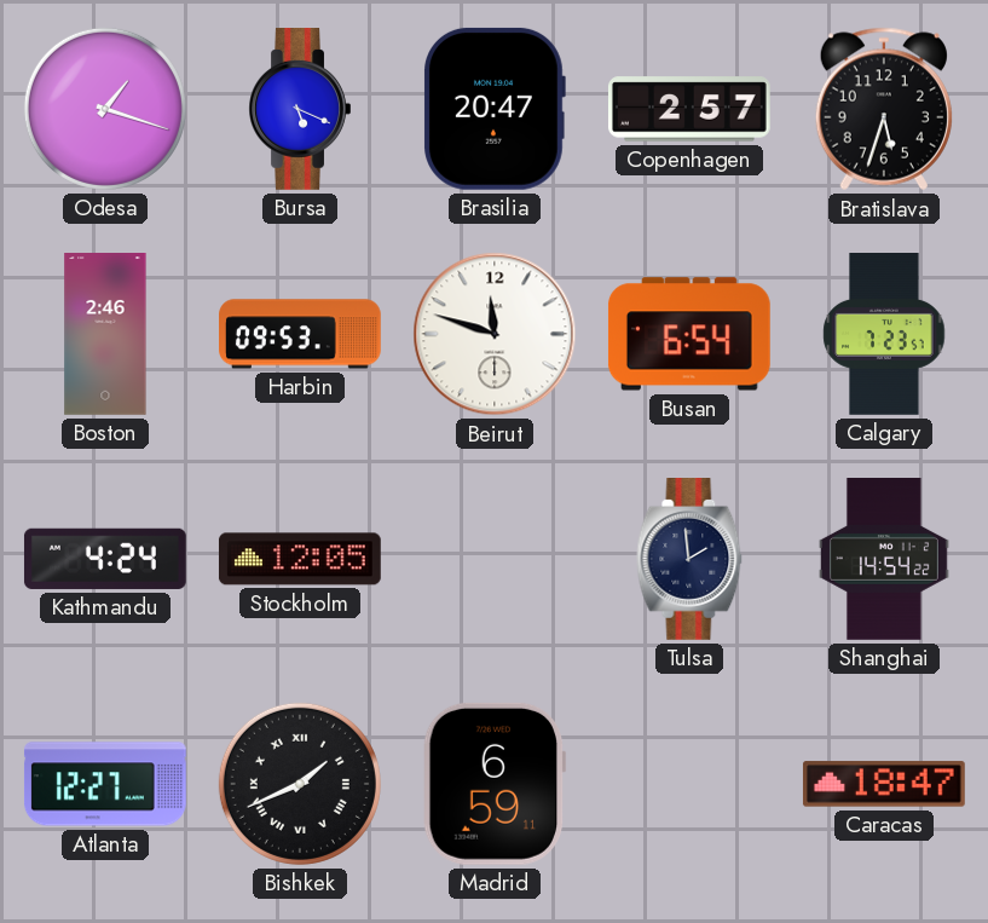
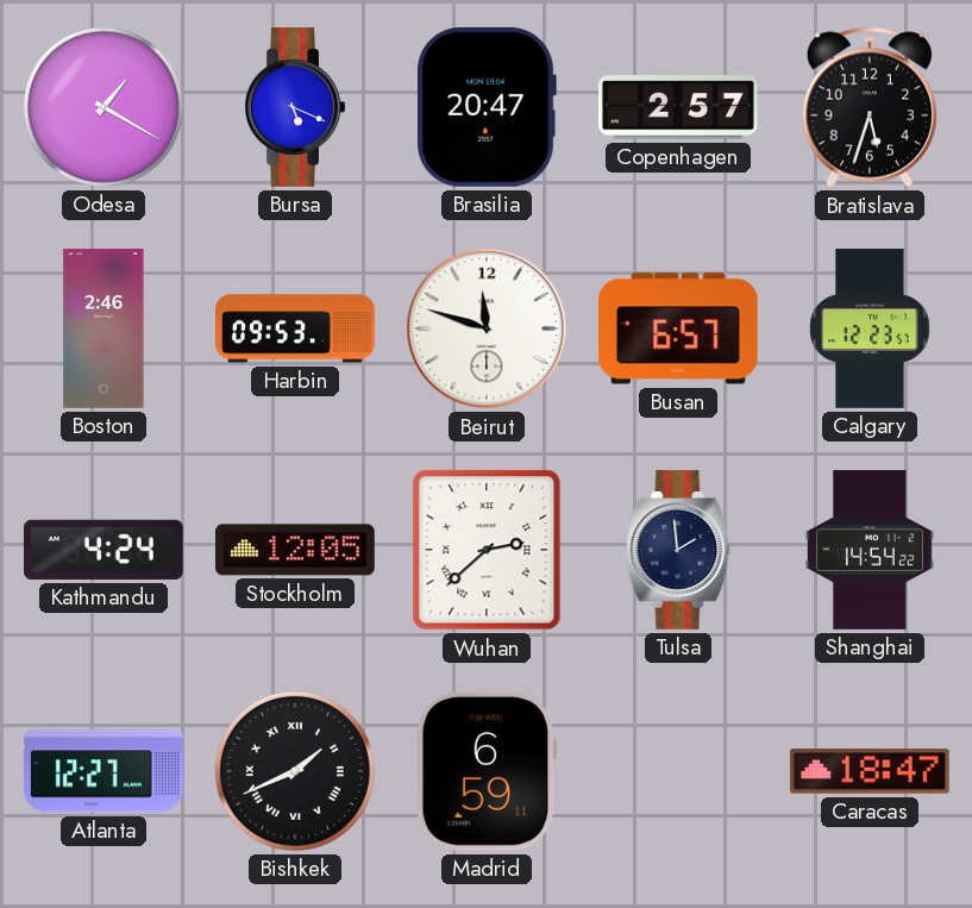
Odesa: 1:18 -> 1:20
Busan: 6:54 -> 6:57
Calgary: 7:23 -> 12:23
Wuhan: none -> 2:38
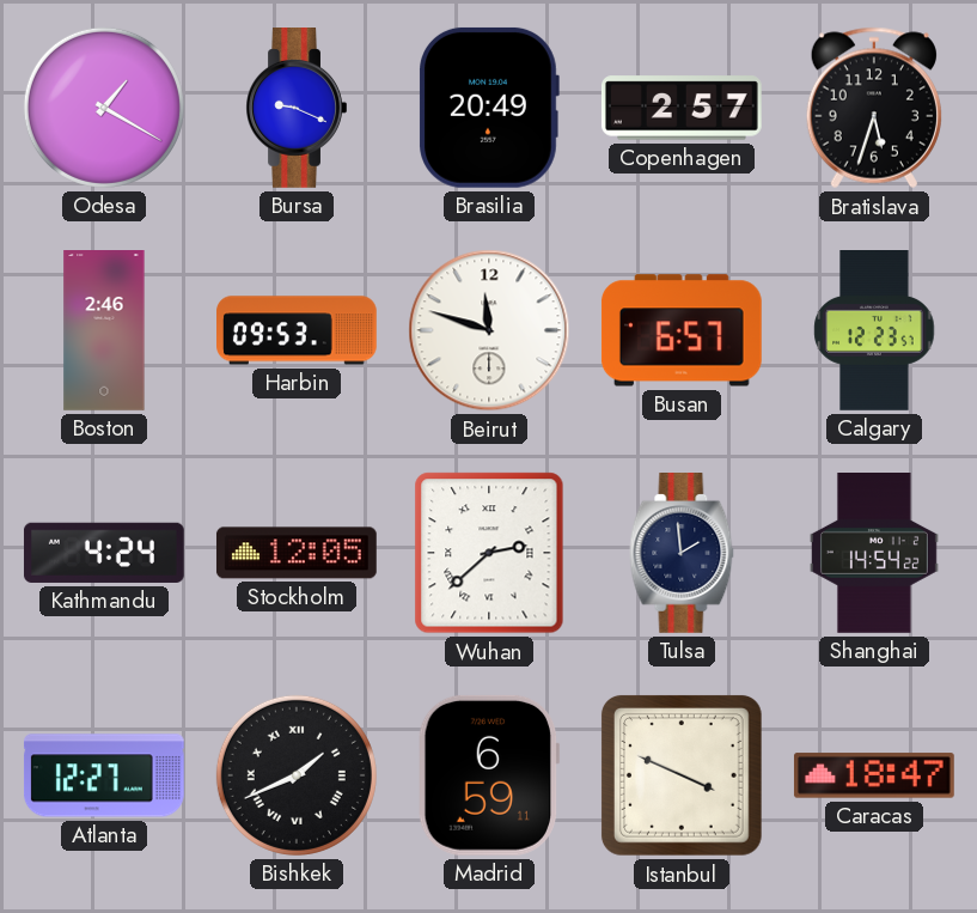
Bursa: 5:19 -> 9:19
Brasilia: 20:47 -> 20:49
Istanbul: none -> 3:49
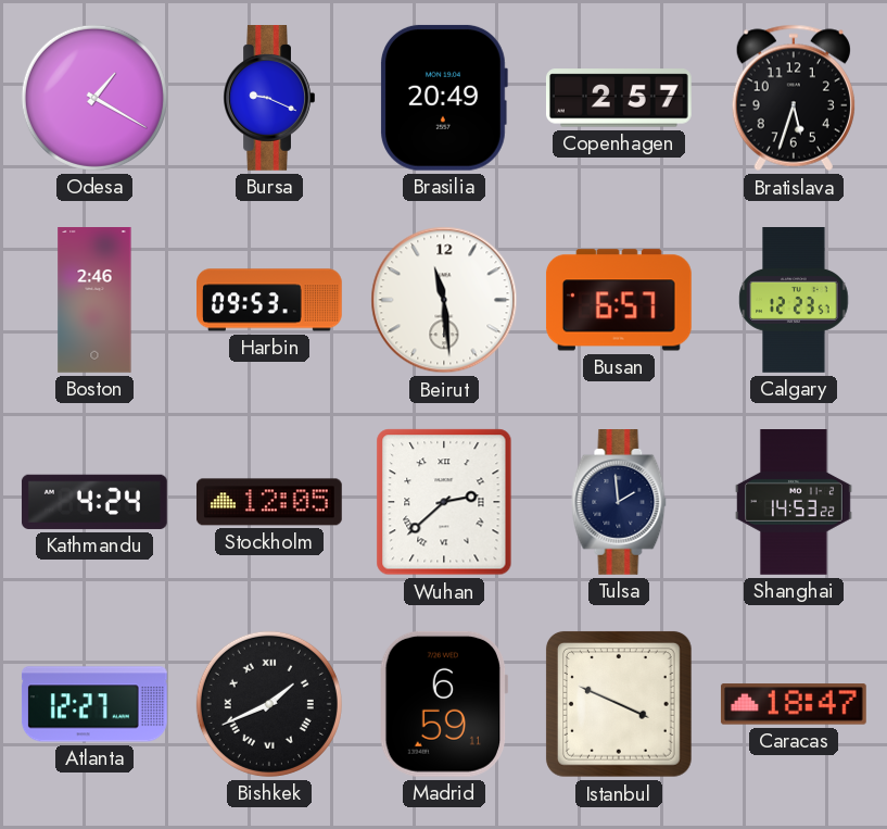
Beirut: 11:48 -> 11:29
Shanghai: 14:54 -> 14:53
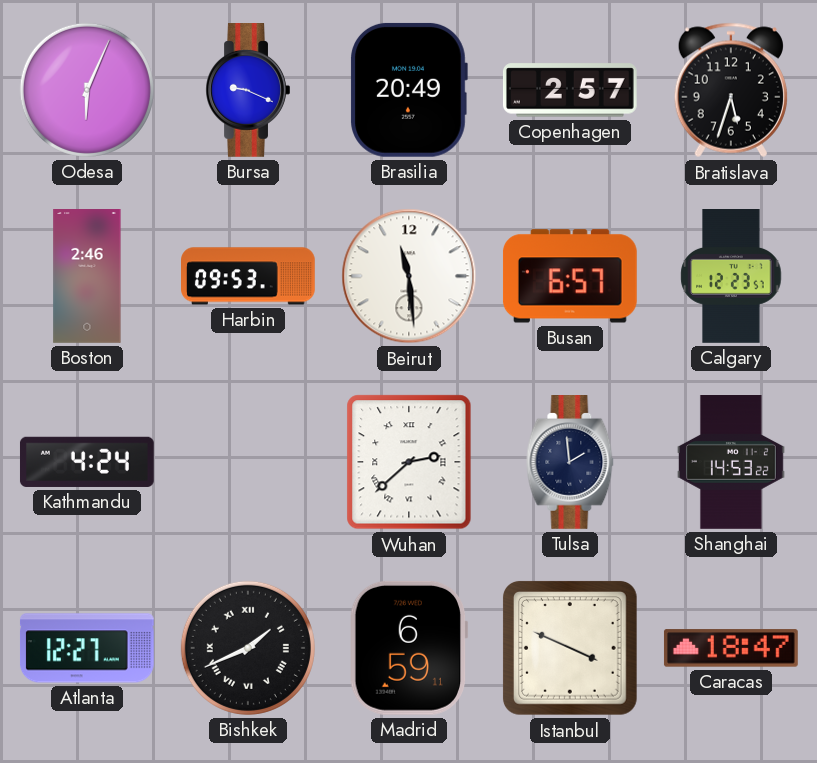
Odesa: 1:20 -> 6:04
Stockholm: 12:05 -> none
